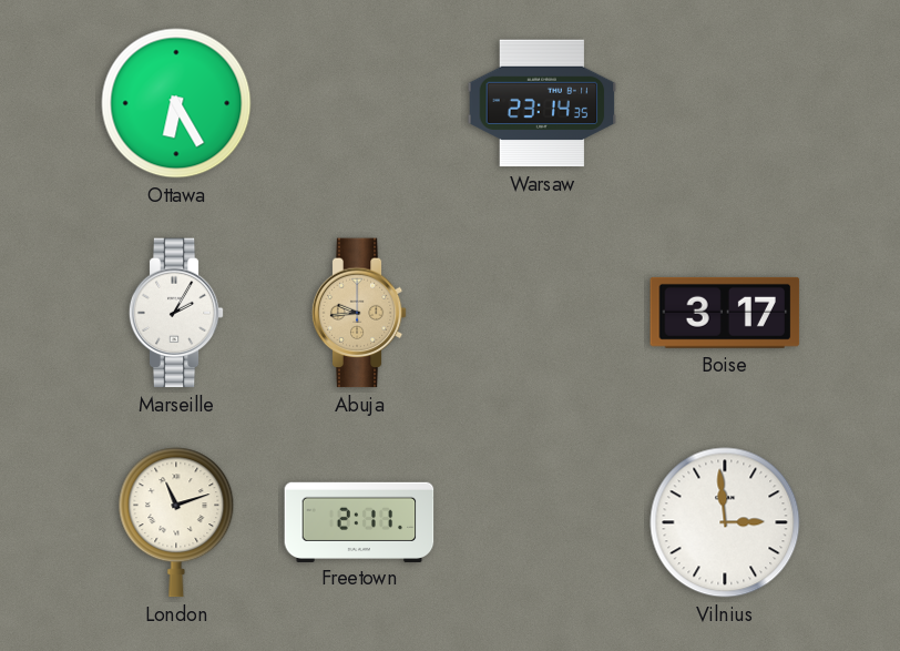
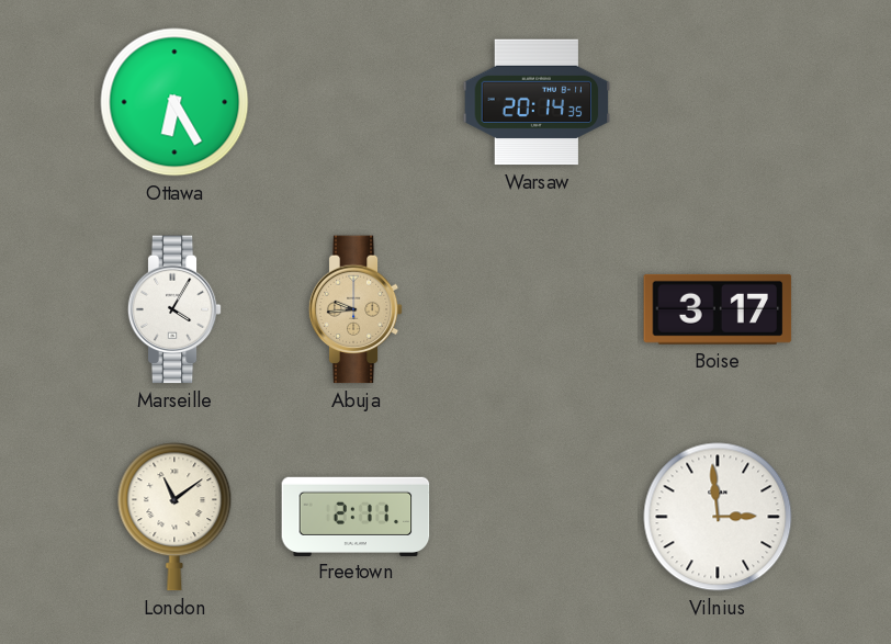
Warsaw: 23:14 -> 20:14
Marseille: 2:05 -> 4:05
London: 11:12 -> 11:09
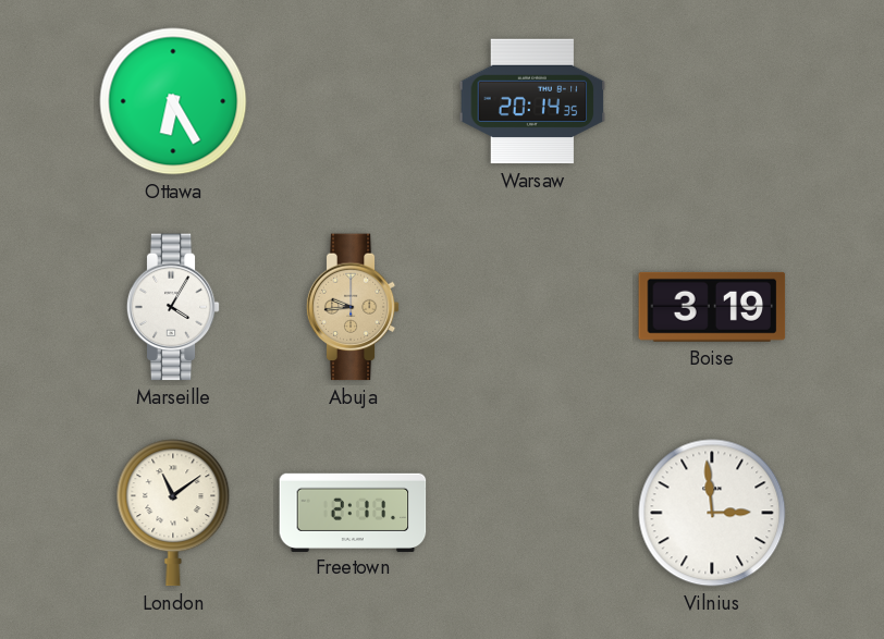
Boise: 3:17 -> 3:19
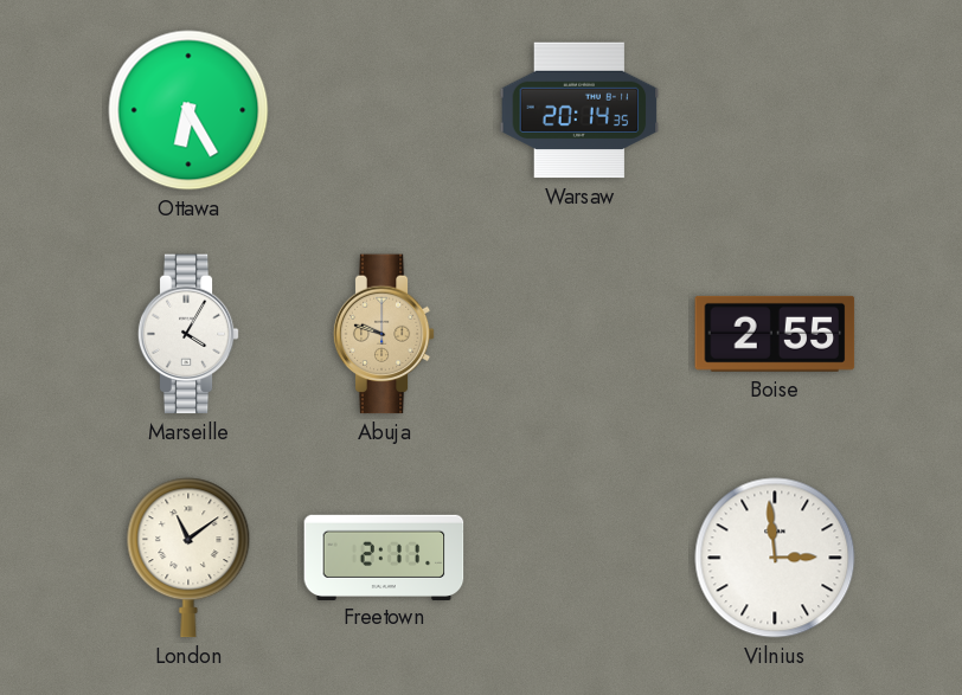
Abuja: 9:44 -> 9:48
Boise: 3:19 -> 2:55
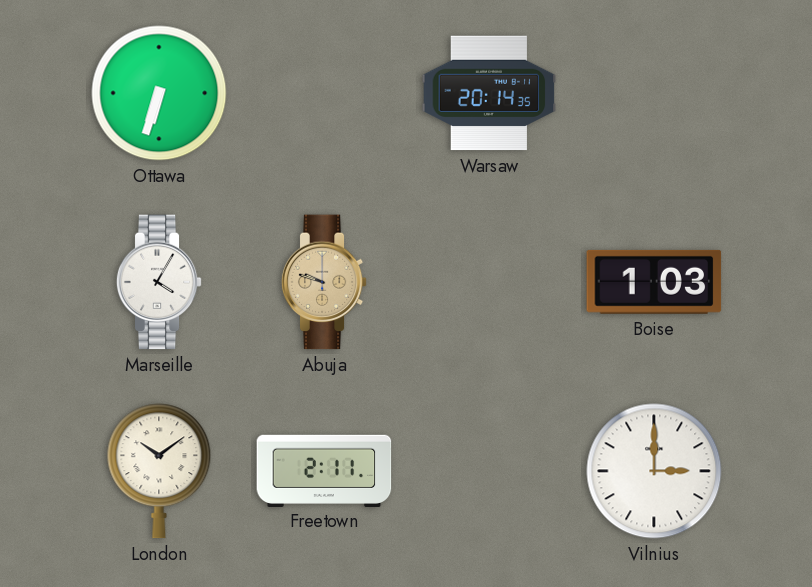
Ottawa: 6:25 -> 6:33
Boise: 2:55 -> 1:03
London: 11:09 -> 10:09
Vilnius: 2:59 -> 3:00
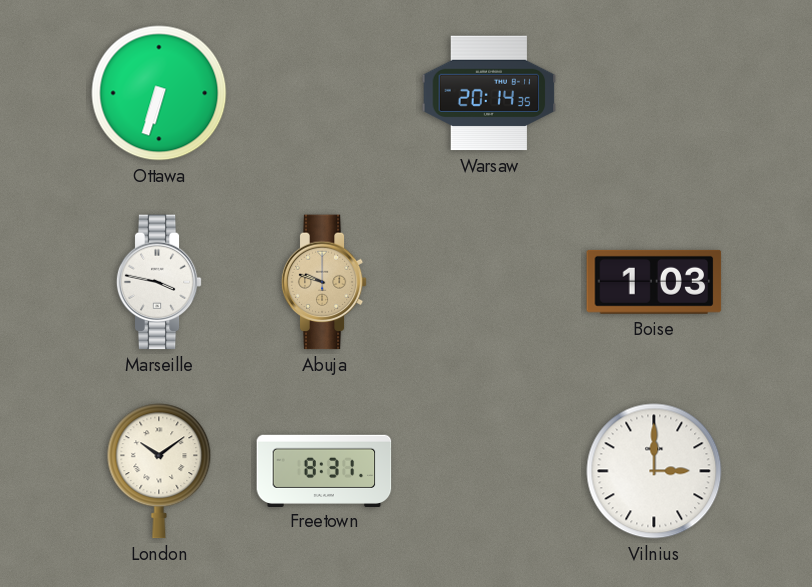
Marseille: 4:05 -> 3:47
Freetown: 2:11 -> 8:31
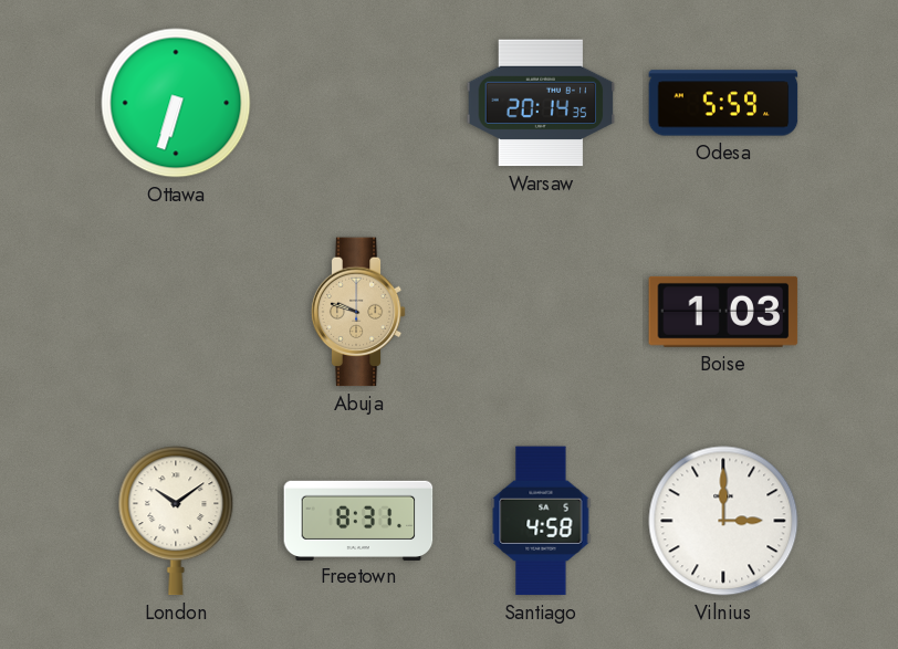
Odesa: none -> 5:59
Marseille: 3:47 -> none
Santiago: none -> 4:58
